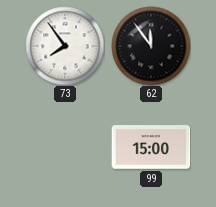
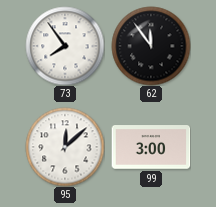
95: none -> 12:08
99: 15:00 -> 3:00
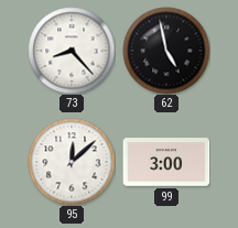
73: 7:54 -> 8:23
62: 11:54 -> 4:58
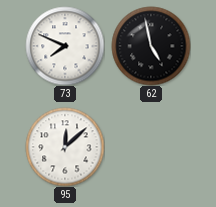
73: 8:23 -> 7:49
99: 3:00 -> none
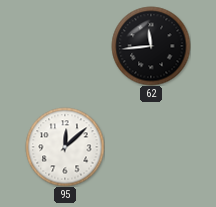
73: 7:49 -> none
62: 4:58 -> 11:44
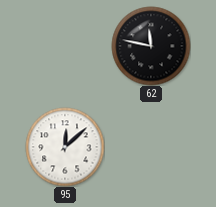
62: 11:44 -> 11:47
